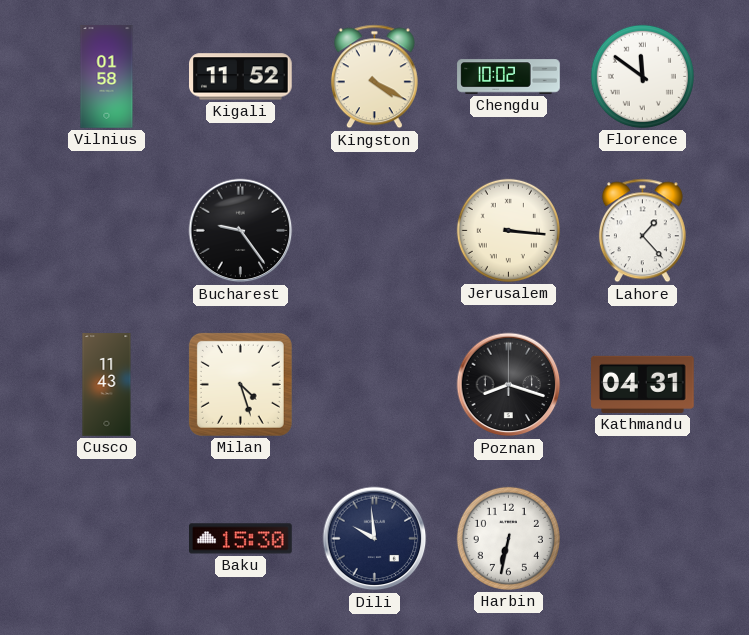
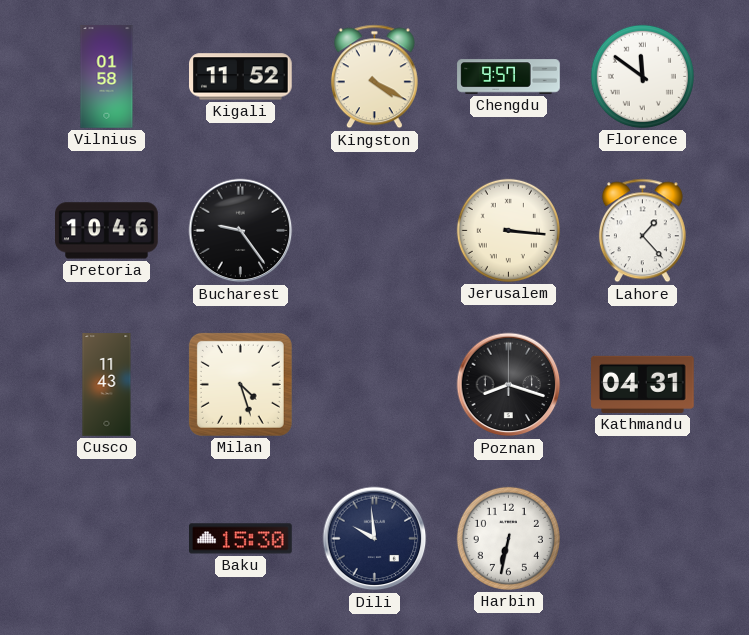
Chengdu: 10:02 -> 9:57
Pretoria: none -> 10:46
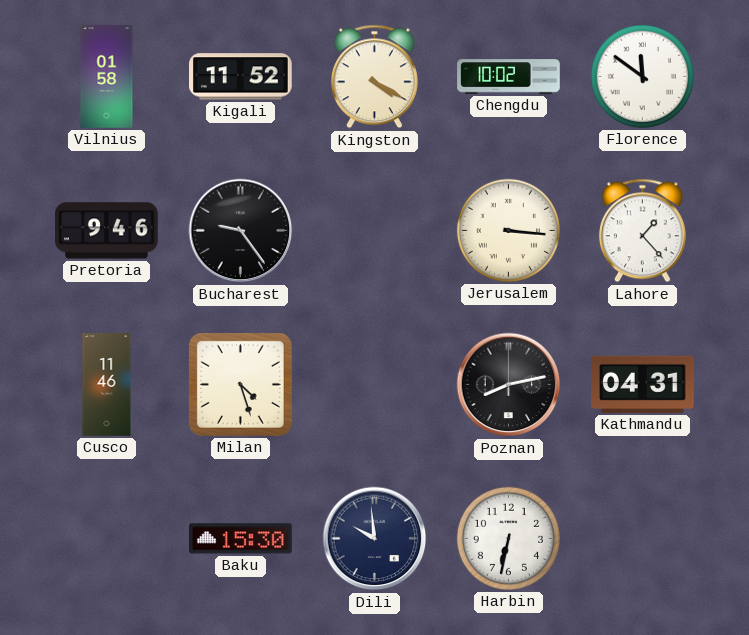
Chengdu: 9:57 -> 10:02
Pretoria: 10:46 -> 9:46
Cusco: 11:43 -> 11:46
Poznan: 8:18 -> 8:13
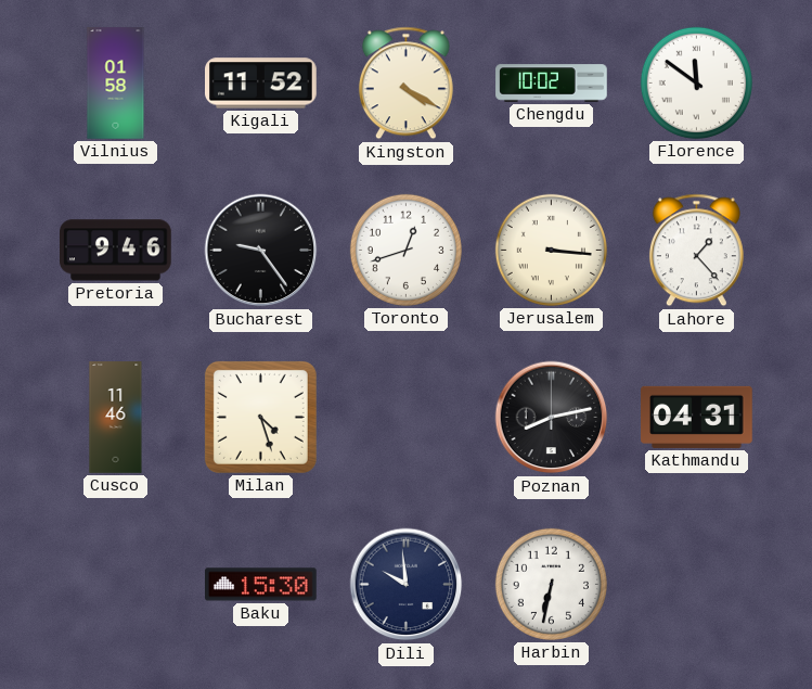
Toronto: none -> 12:42
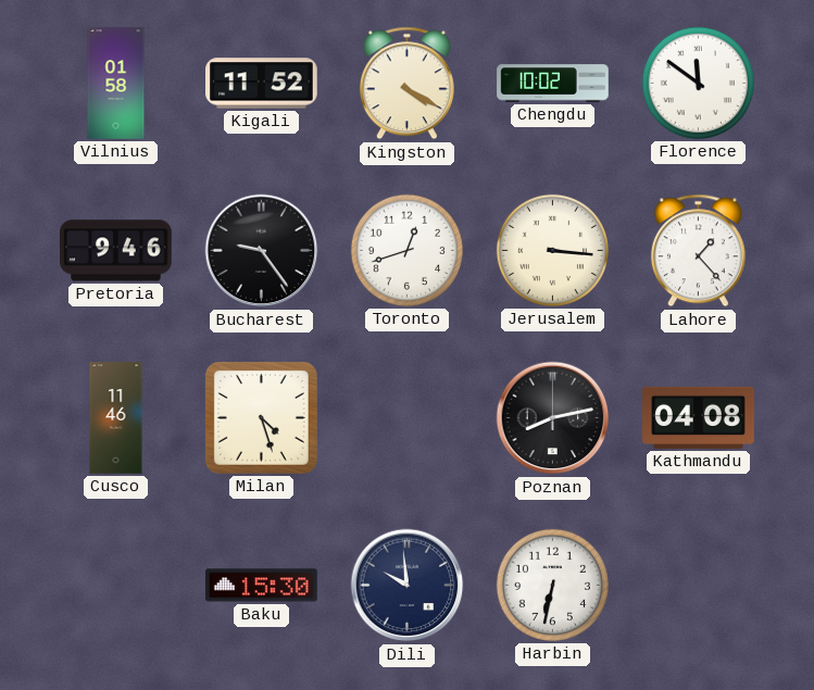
Kathmandu: 04:31 -> 04:08
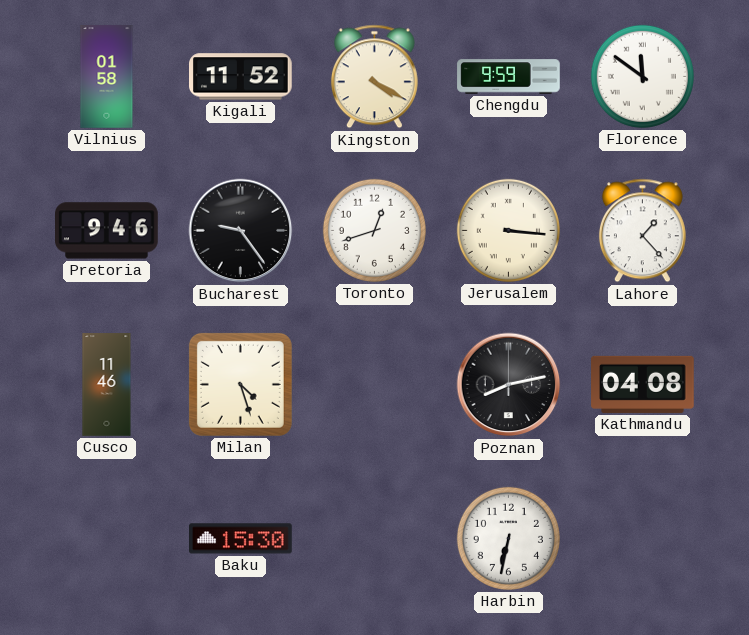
Chengdu: 10:02 -> 9:59
Dili: 9:59 -> none
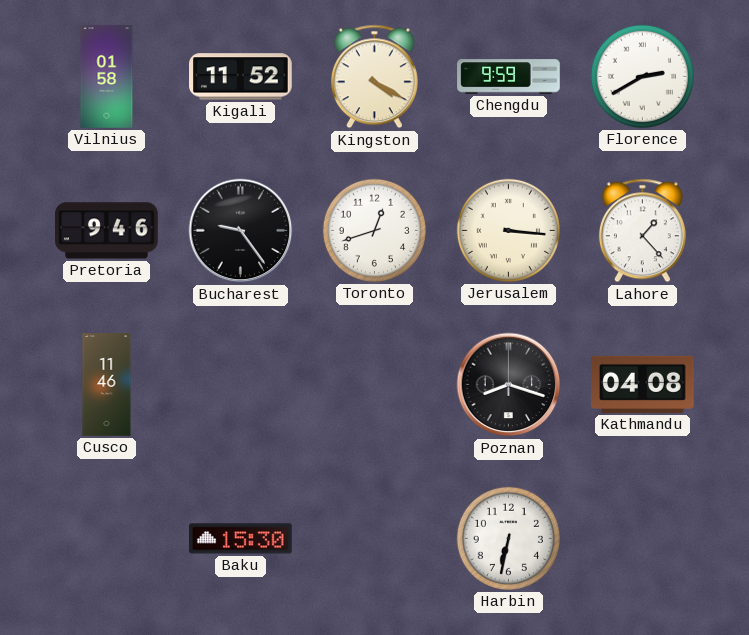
Florence: 11:51 -> 2:40
Milan: 4:27 -> none
Poznan: 8:13 -> 8:18
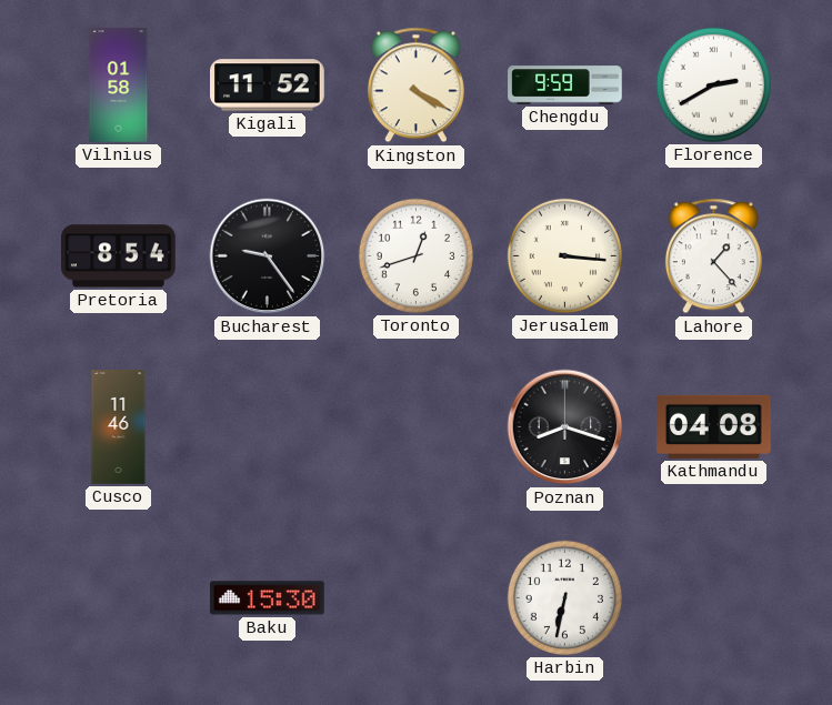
Pretoria: 9:46 -> 8:54
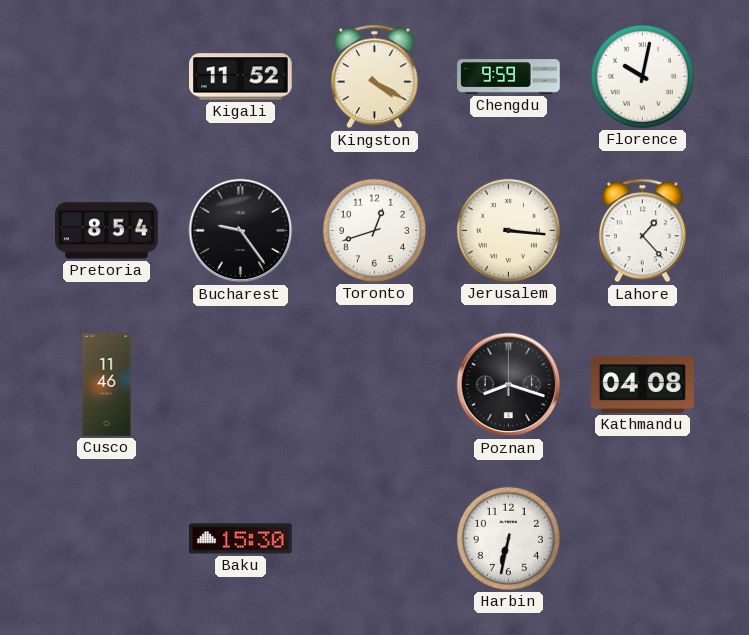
Vilnius: 01:58 -> none
Florence: 2:40 -> 10:02
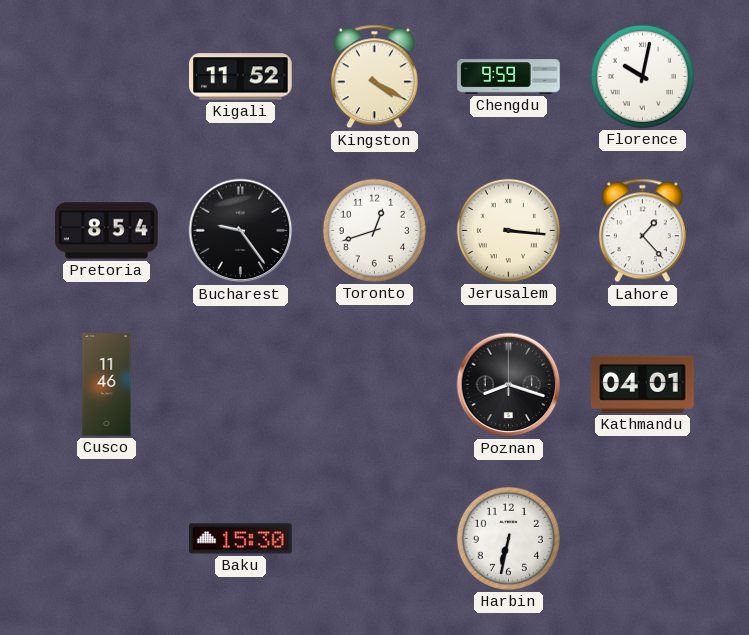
Kathmandu: 04:08 -> 04:01
